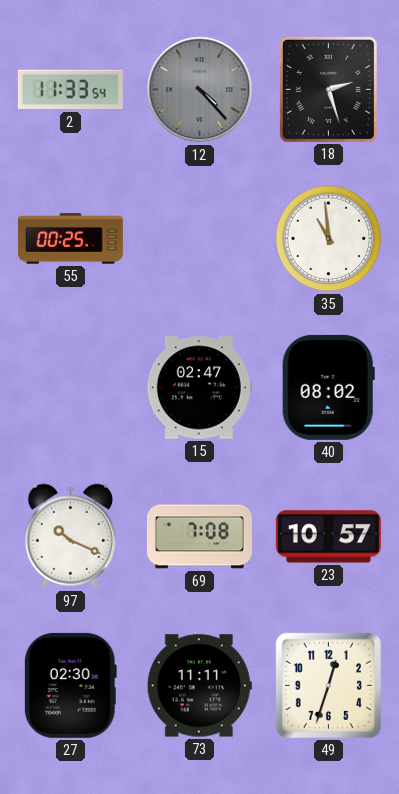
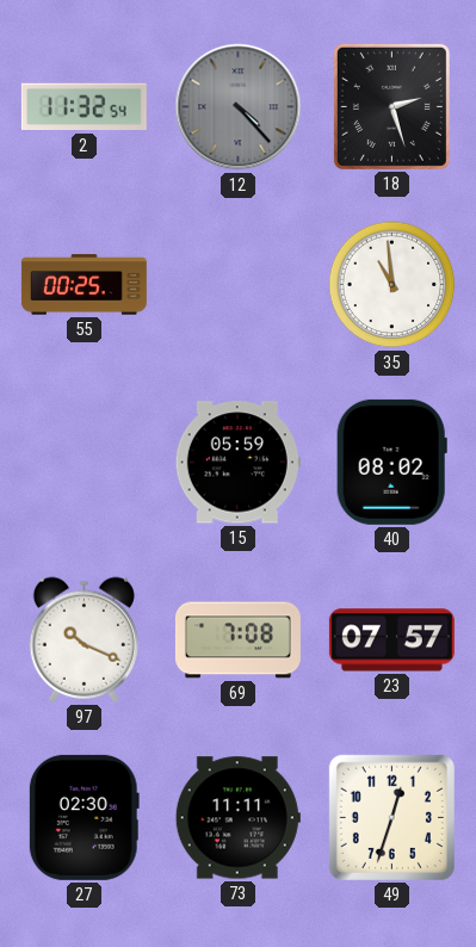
2: 11:33 -> 11:32
15: 02:47 -> 05:59
23: 10:57 -> 07:57
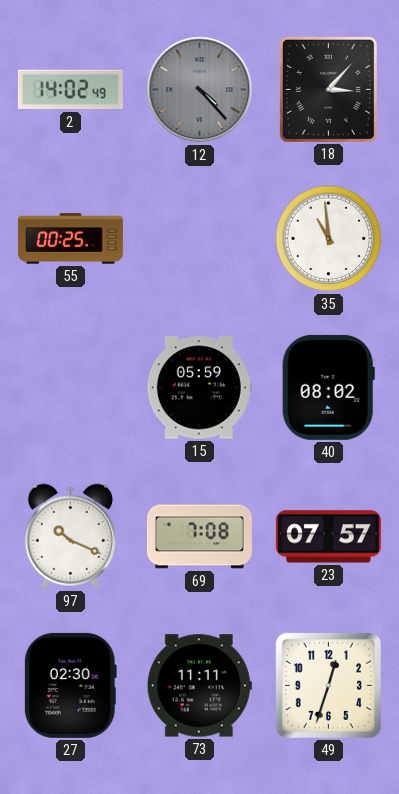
2: 11:32 -> 14:02
18: 2:27 -> 3:07
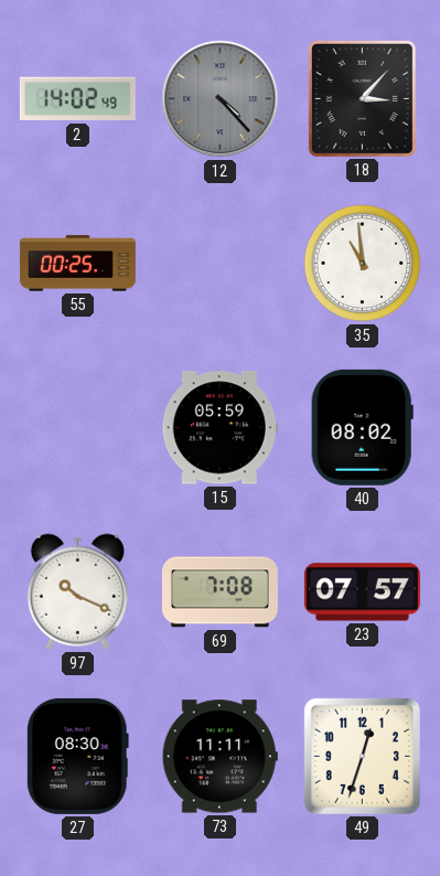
27: 02:30 -> 08:30
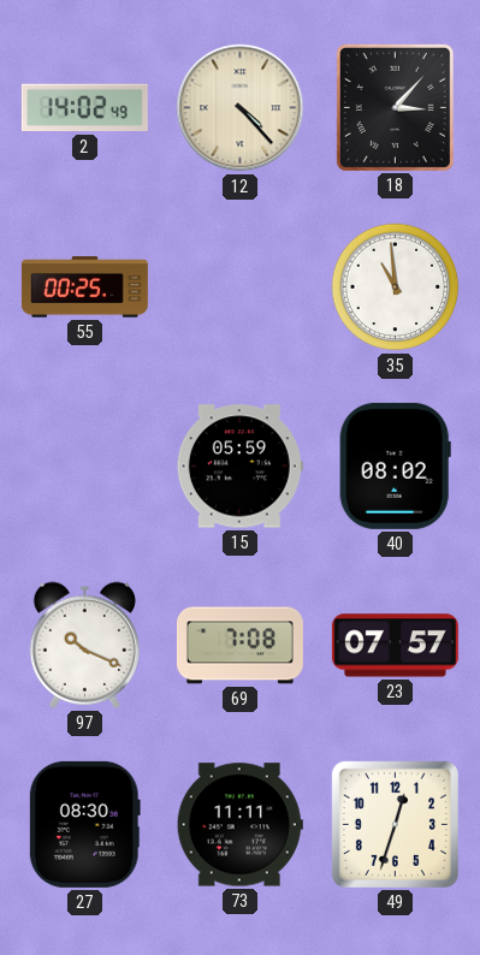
12 dial: grey -> cream
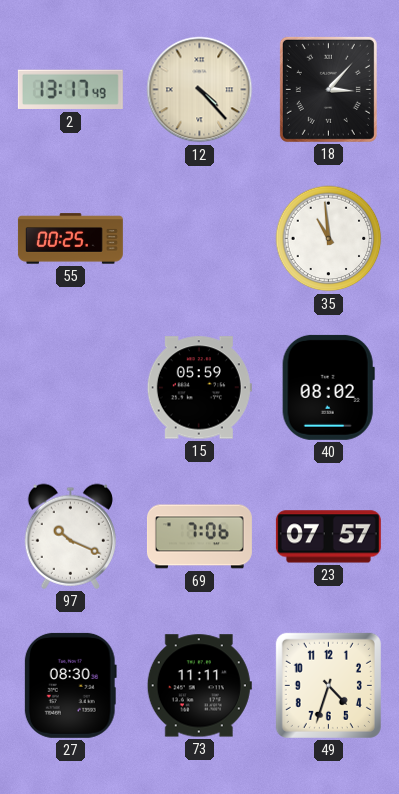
2: 14:02 -> 13:17
69: 7:08 -> 7:06
49: 12:33 -> 4:33
